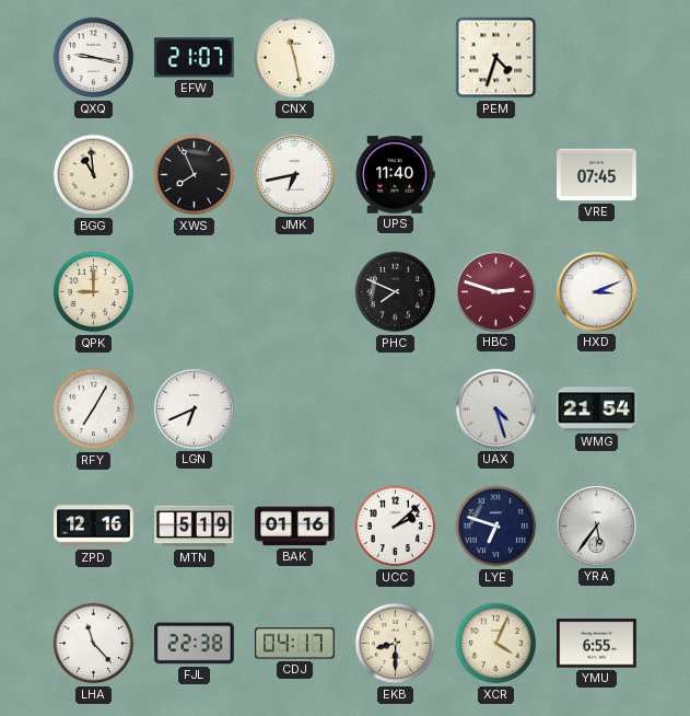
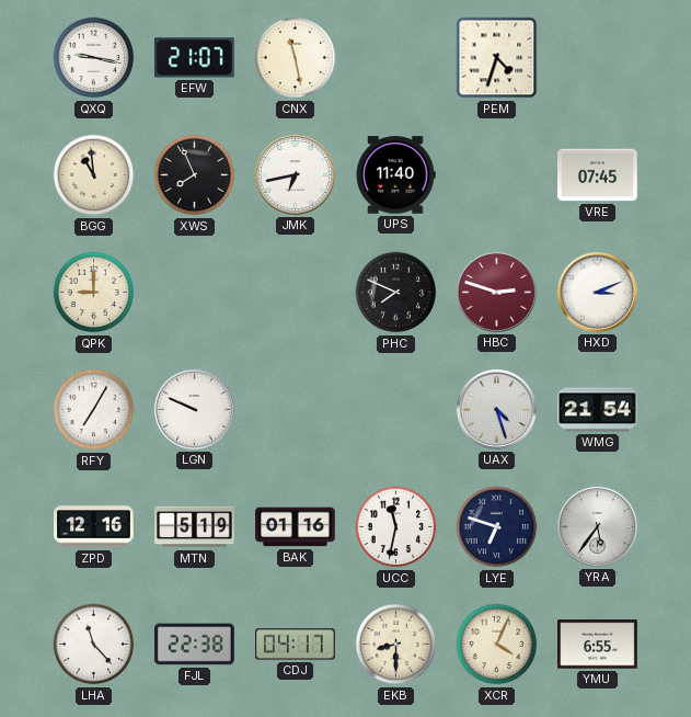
LGN: 6:41 -> 9:49
UCC: 2:08 -> 11:32
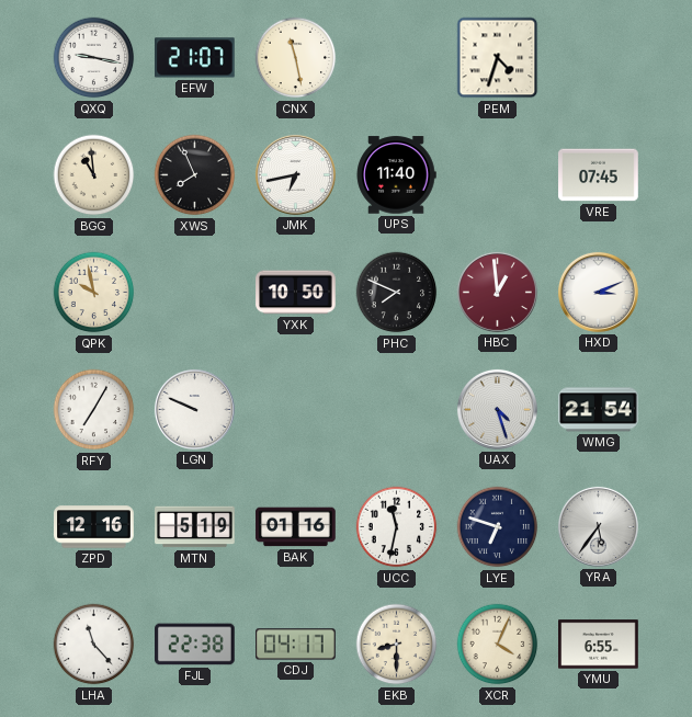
QPK: 9:00 -> 9:58
YXK: none -> 10:50
HBC: 2:48 -> 12:59
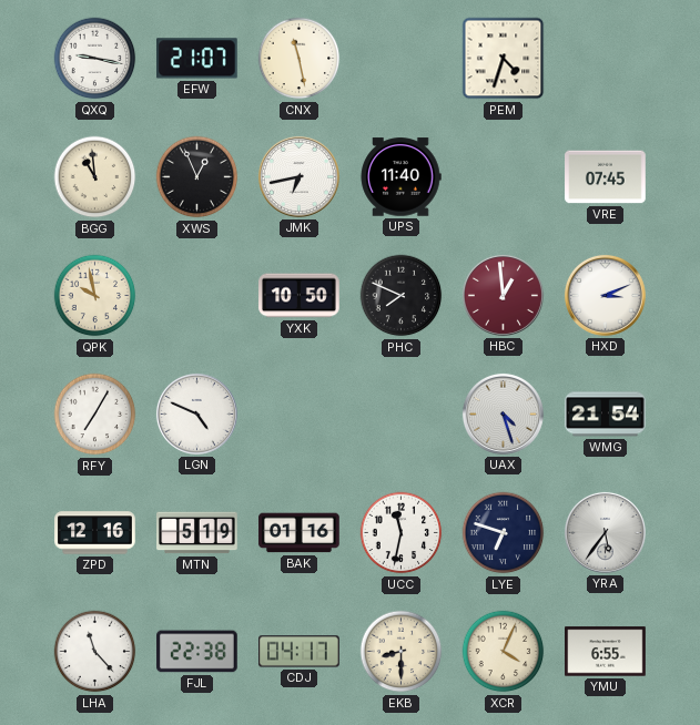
XWS: 7:56 -> 12:56
LGN: 9:49 -> 4:49
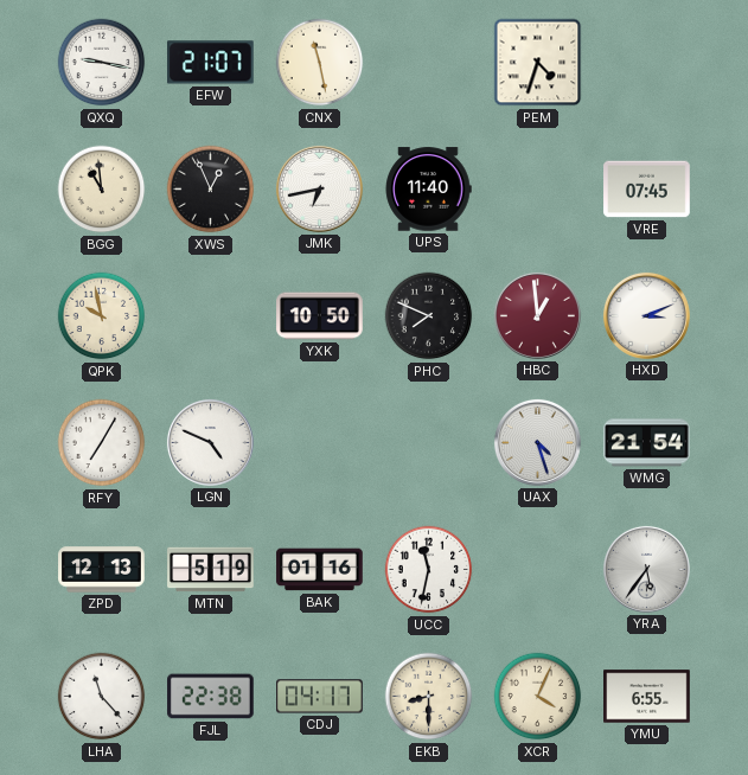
ZPD: 12:16 -> 12:13
LYE: 6:48 -> none
